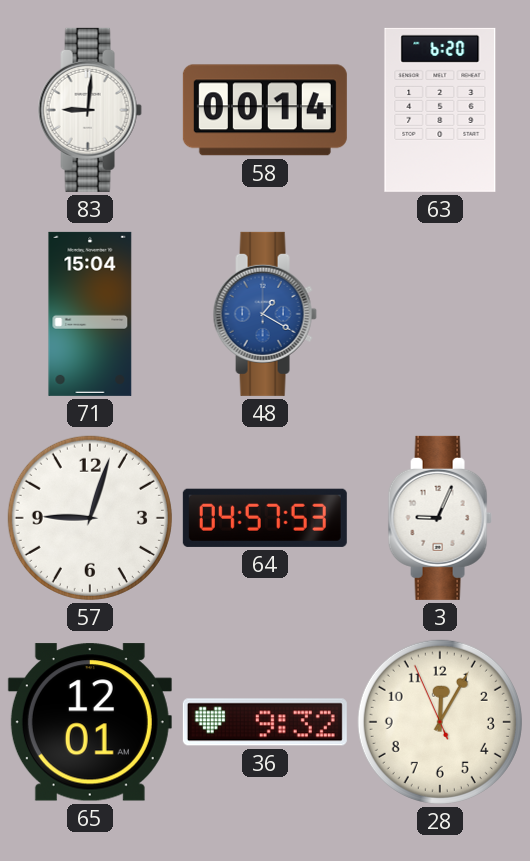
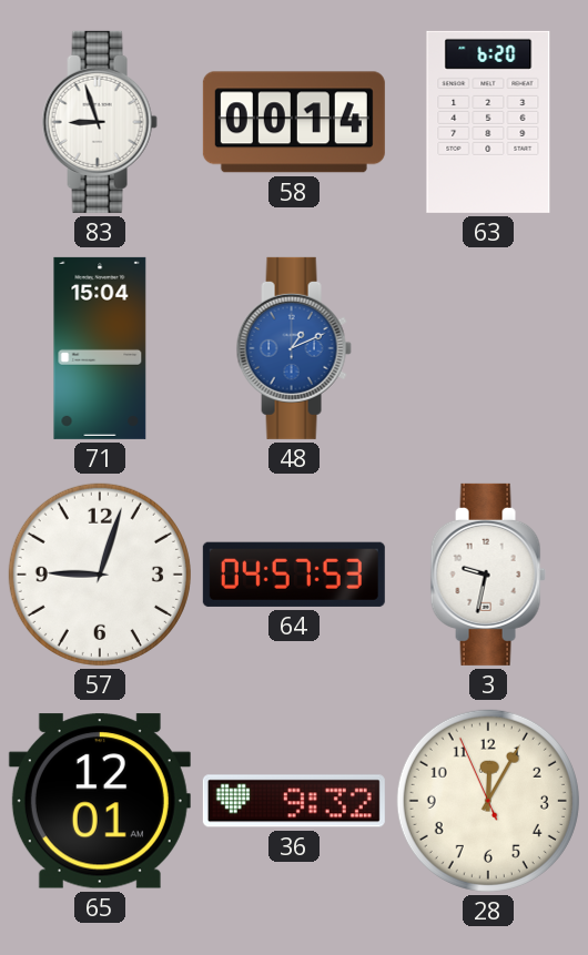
83: 9:01 -> 8:57
48: 1:20 -> 1:11
3: 9:04 -> 9:32
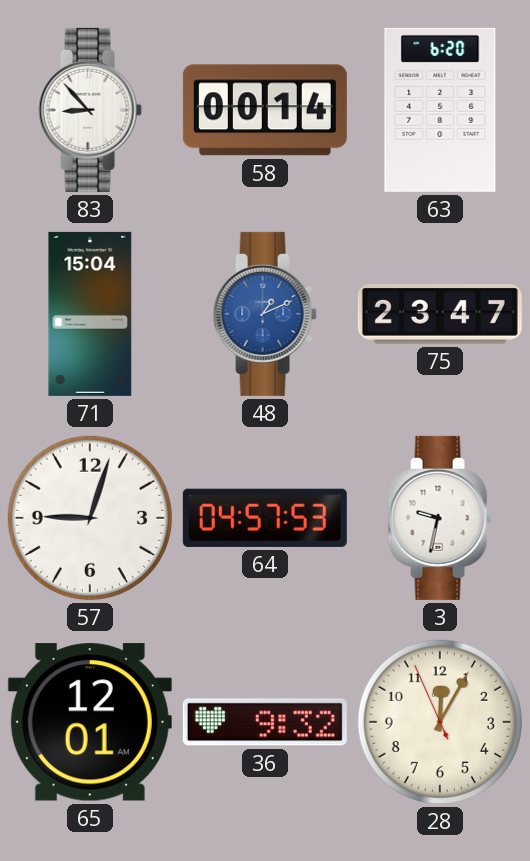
83: 8:57 -> 8:53
75: none -> 23:47
